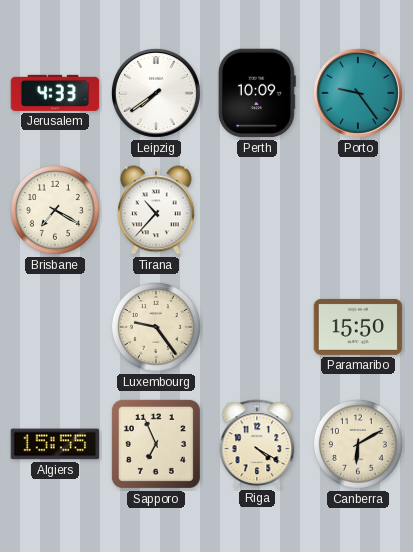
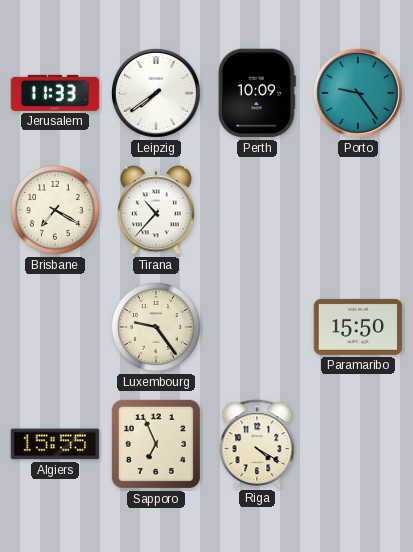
Jerusalem: 4:33 -> 11:33
Canberra: 6:10 -> none
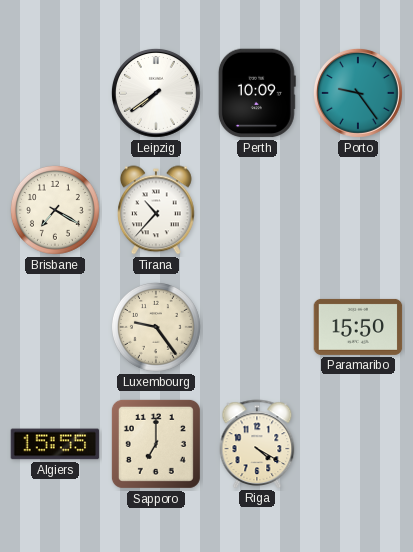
Jerusalem: 11:33 -> none
Sapporo: 6:56 -> 7:00
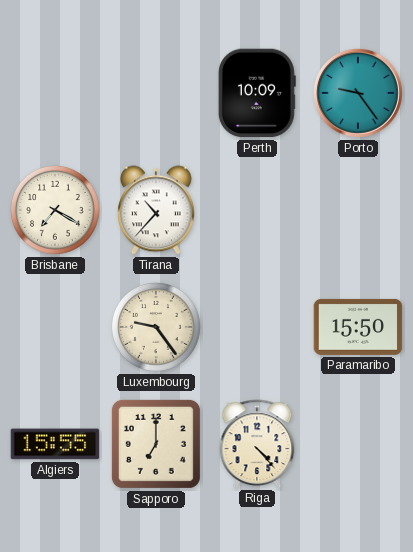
Leipzig: 7:39 -> none
Riga: 4:20 -> 4:23
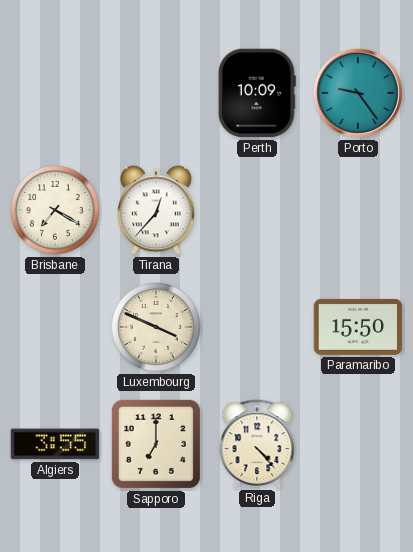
Tirana: 10:37 -> 12:37
Luxembourg: 9:24 -> 3:49
Algiers: 15:55 -> 3:55
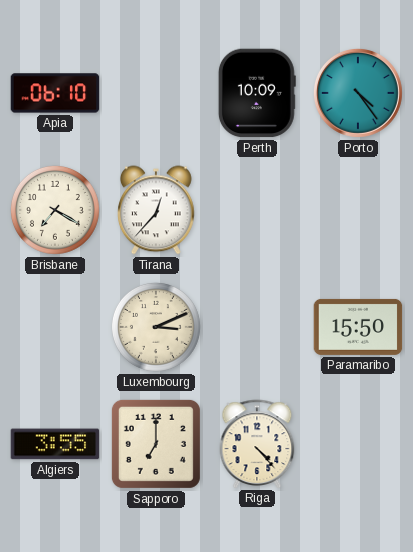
Apia: none -> 06:10
Porto: 9:24 -> 4:24
Luxembourg: 3:49 -> 3:11
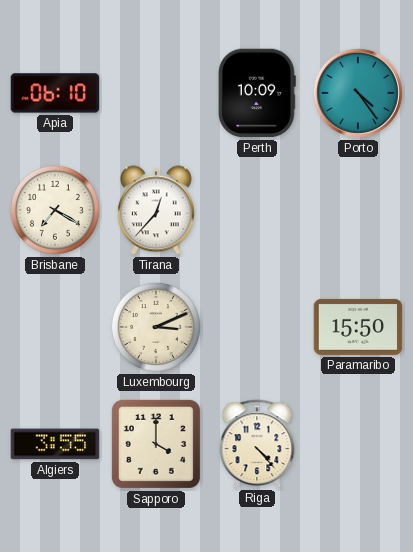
Sapporo: 7:00 -> 4:00
